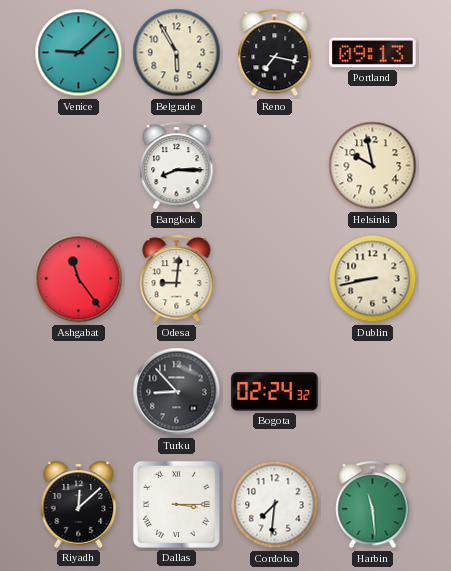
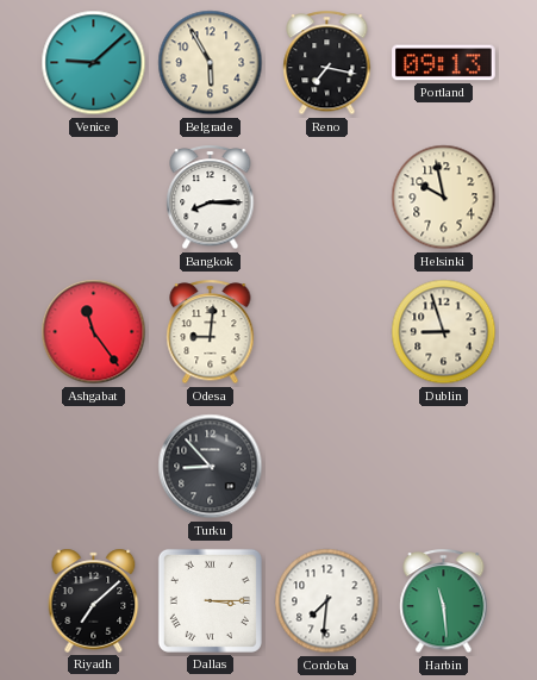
Dublin: 8:43 -> 8:57
Bogota: 02:24 -> none
Riyadh: 12:08 -> 7:08
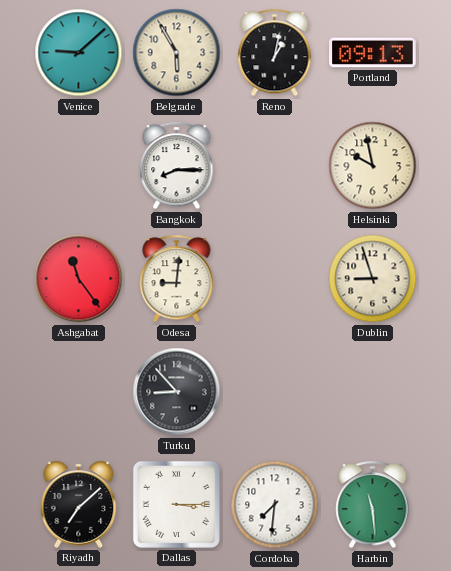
Reno: 7:17 -> 1:02
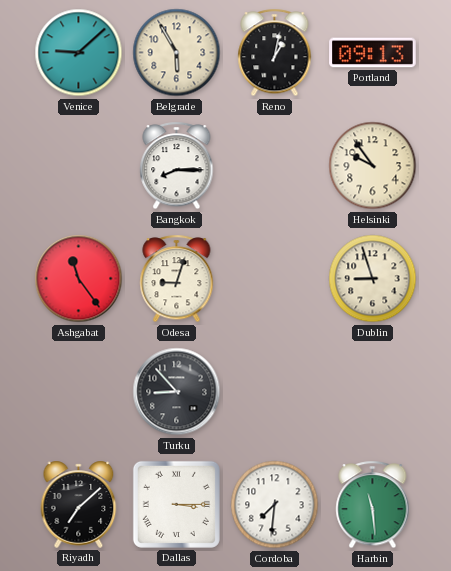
Helsinki: 9:58 -> 9:54
Odesa: 9:01 -> 9:03
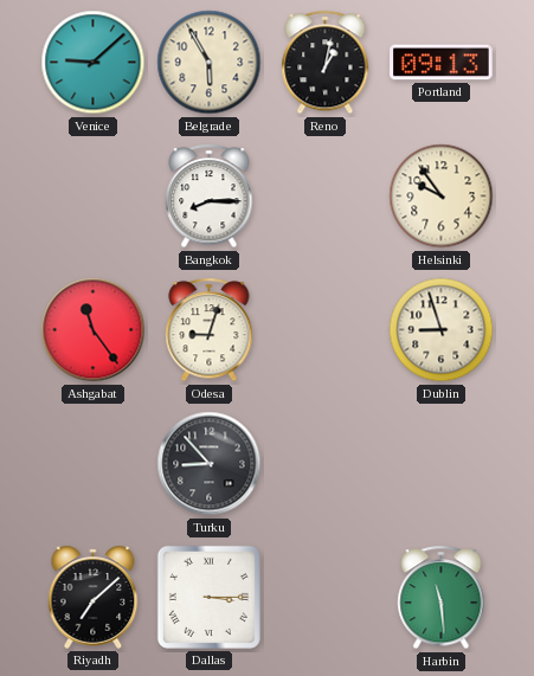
Cordoba: 7:31 -> none
